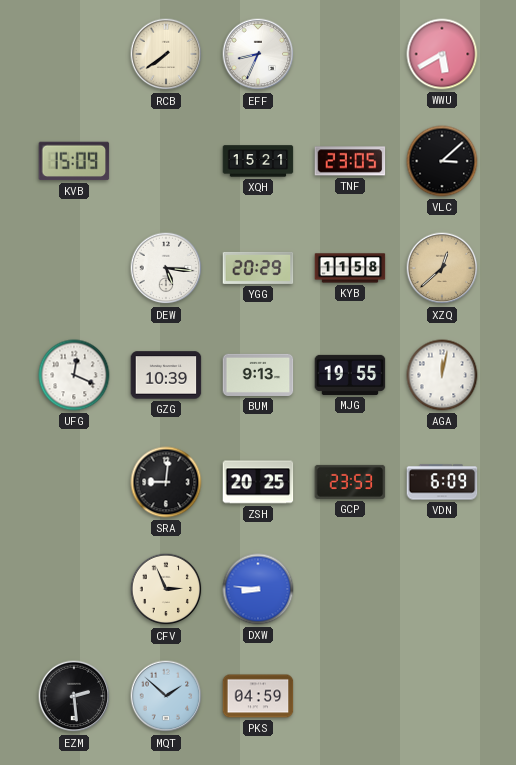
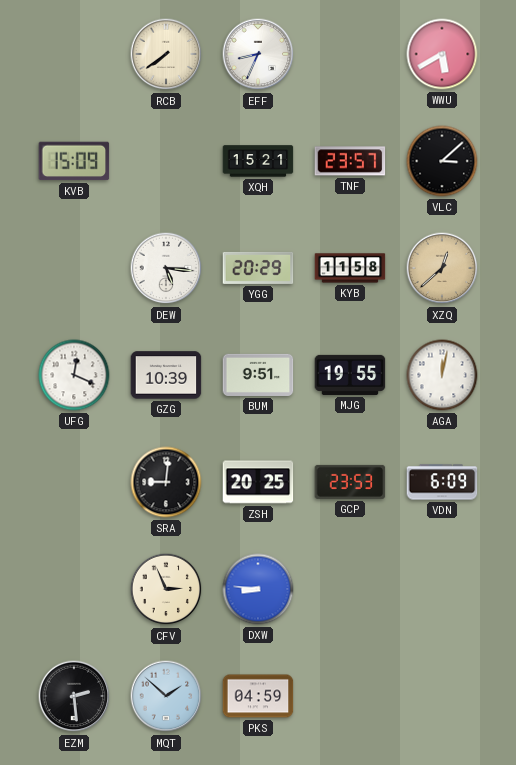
TNF: 23:05 -> 23:57
BUM: 9:13 -> 9:51
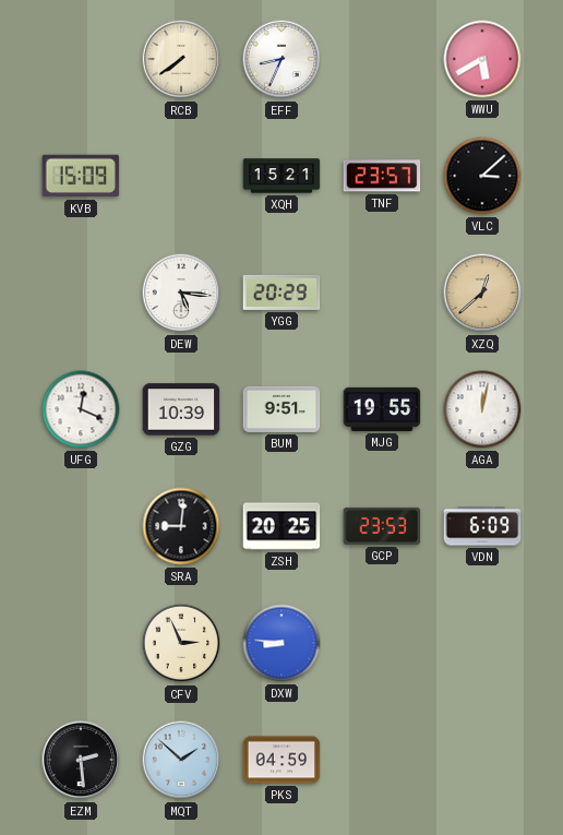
KYB: 11:58 -> none
